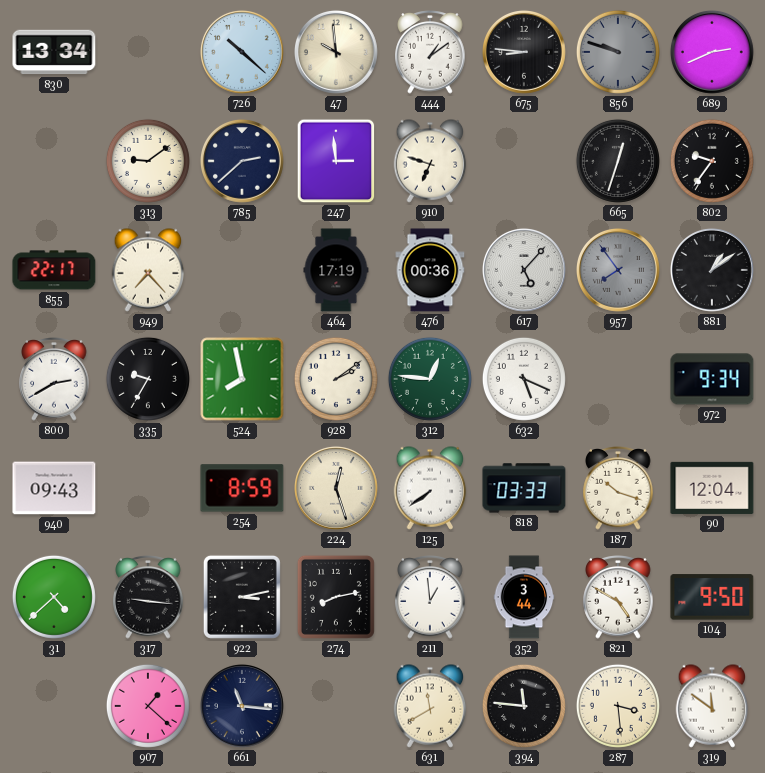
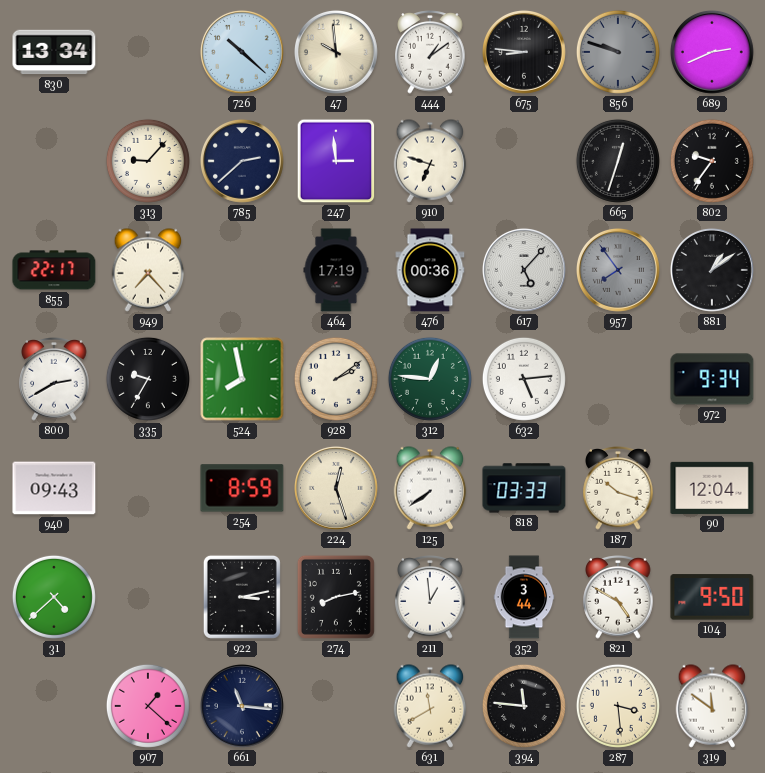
313: 9:09 -> 9:07
632: 5:19 -> 5:14
317: 9:16 -> none
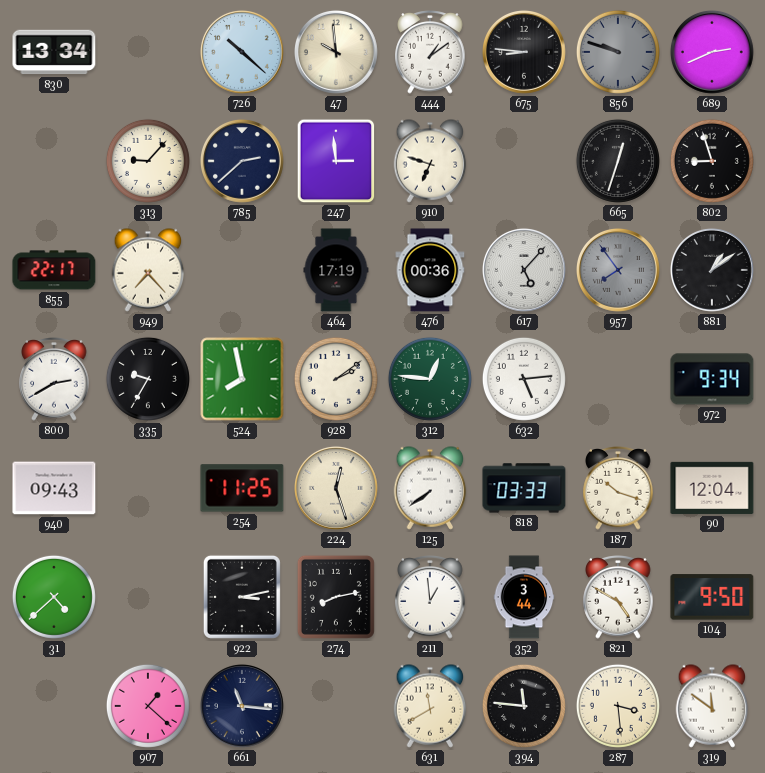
802: 9:36 -> 8:57
254: 8:59 -> 11:25
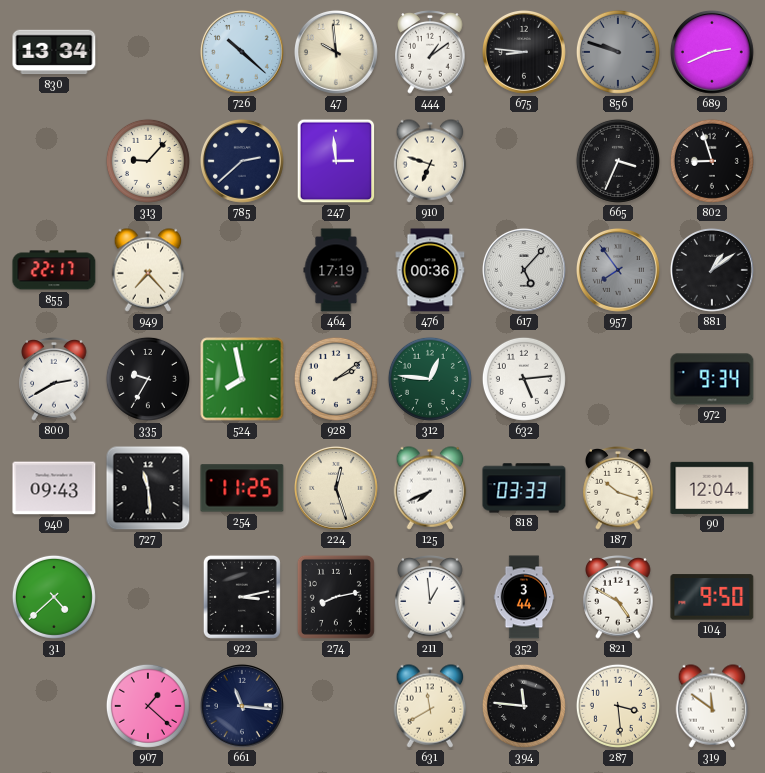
665: 12:33 -> 3:34
727: none -> 11:29
125: 7:39 -> 7:41
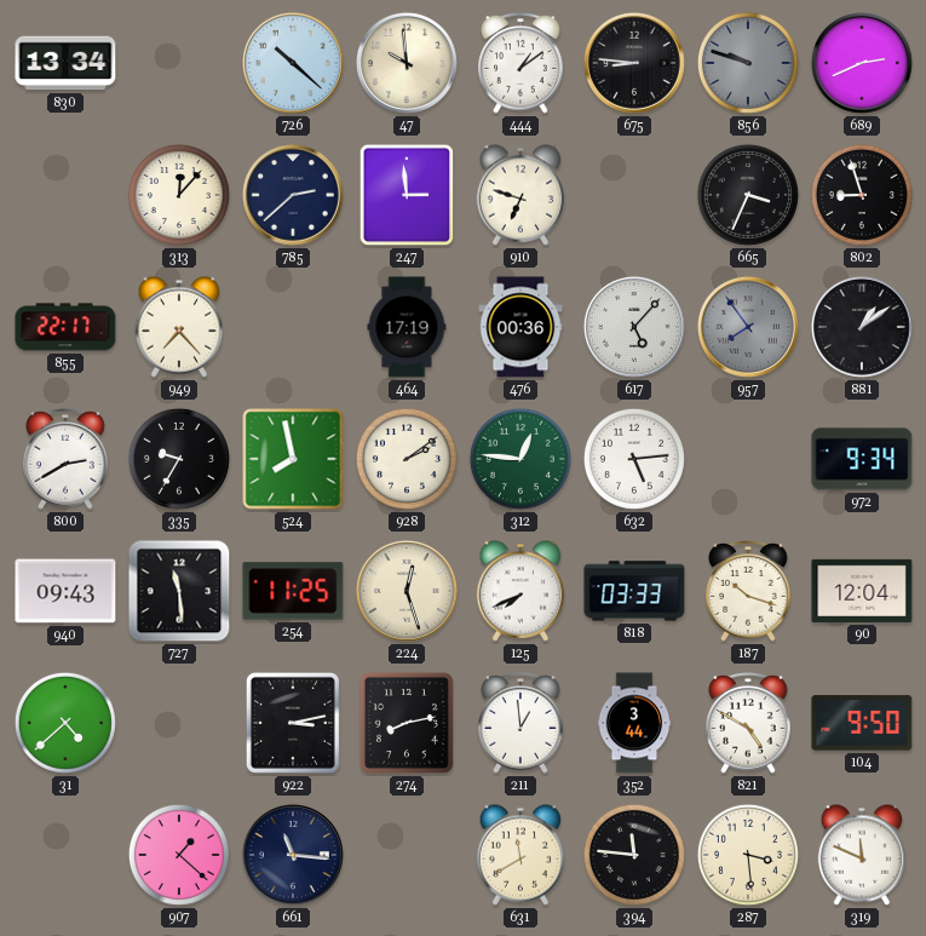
313: 9:07 -> 12:07
319: 11:51 -> 11:49
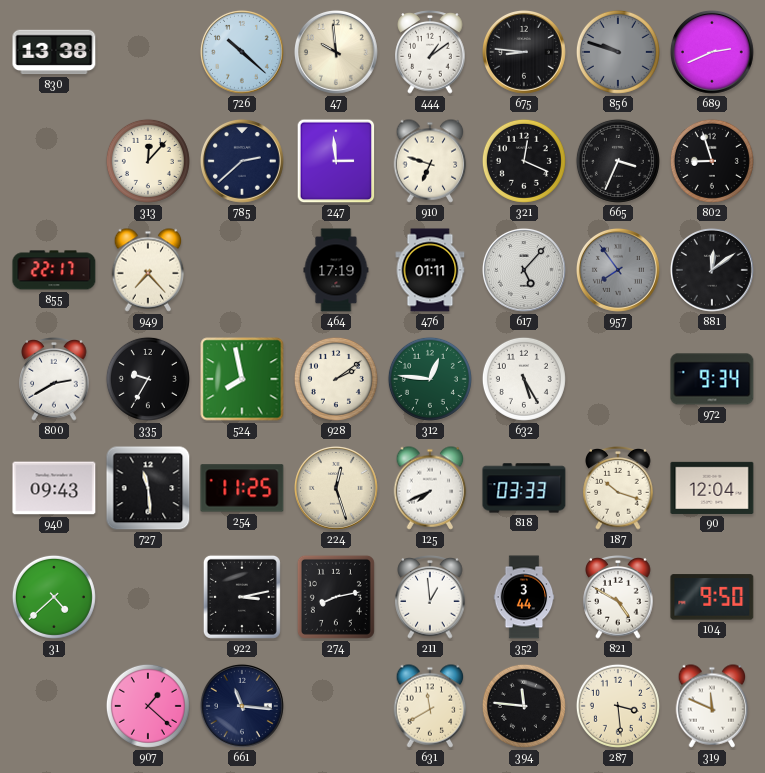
830: 13:34 -> 13:38
321: none -> 12:19
476: 00:36 -> 01:11
881: 1:09 -> 12:09
632: 5:14 -> 5:25
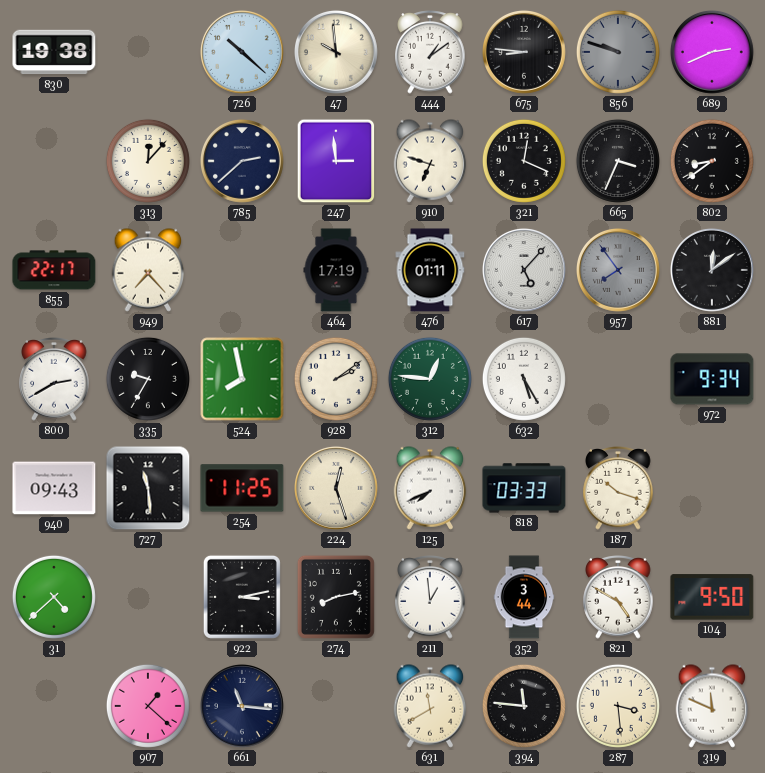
830: 13:38 -> 19:38
802: 8:57 -> 8:39
90: 12:04 -> none
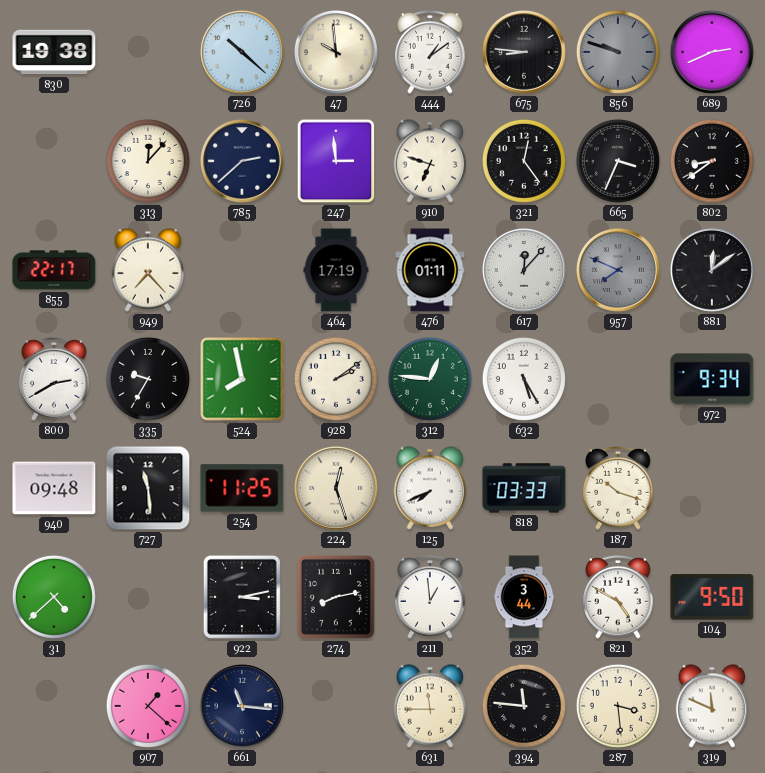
321: 12:19 -> 12:24
617: 5:07 -> 12:07
957: 7:54 -> 7:49
940: 09:43 -> 09:48
631: 11:40 -> 11:45
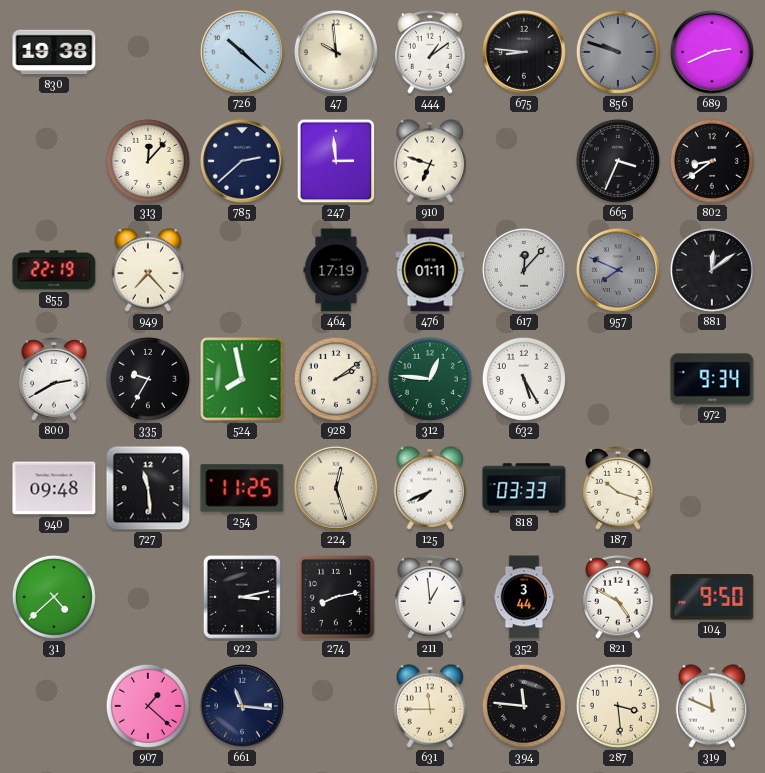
321: 12:24 -> none
855: 22:17 -> 22:19
